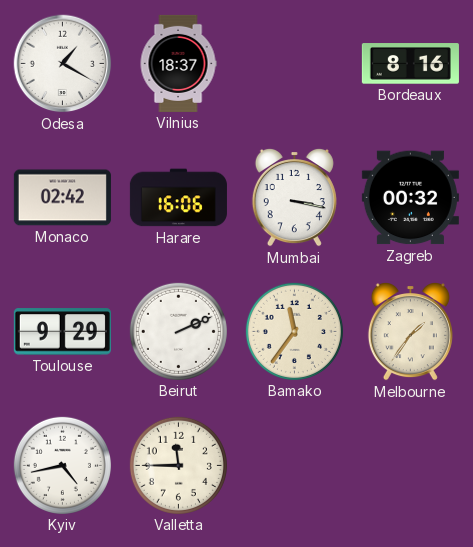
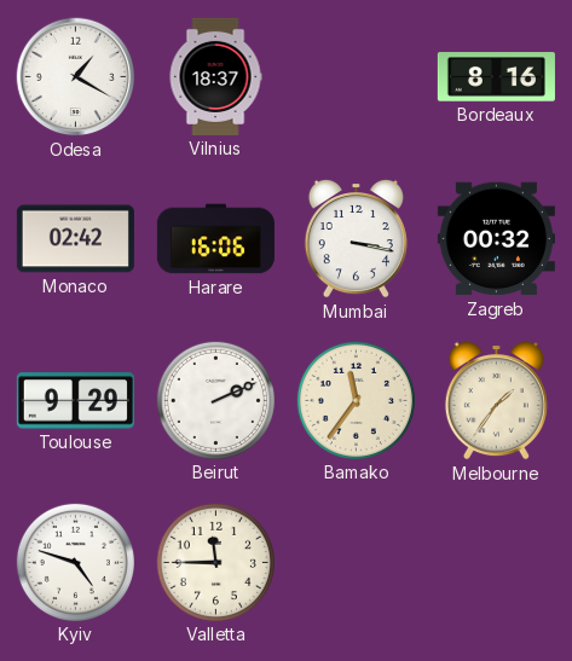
Kyiv: 4:43 -> 4:48
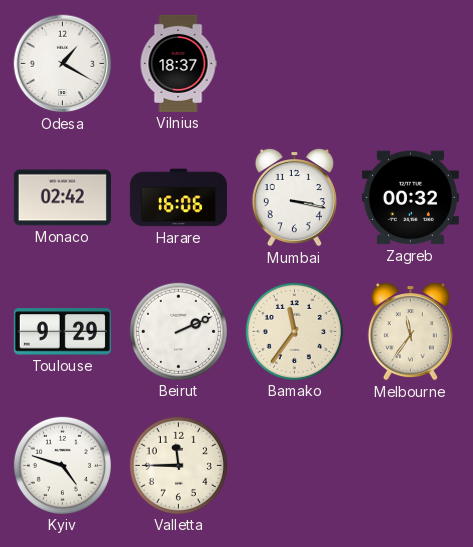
Bordeaux: 8:16 -> none
Melbourne: 1:36 -> 11:36
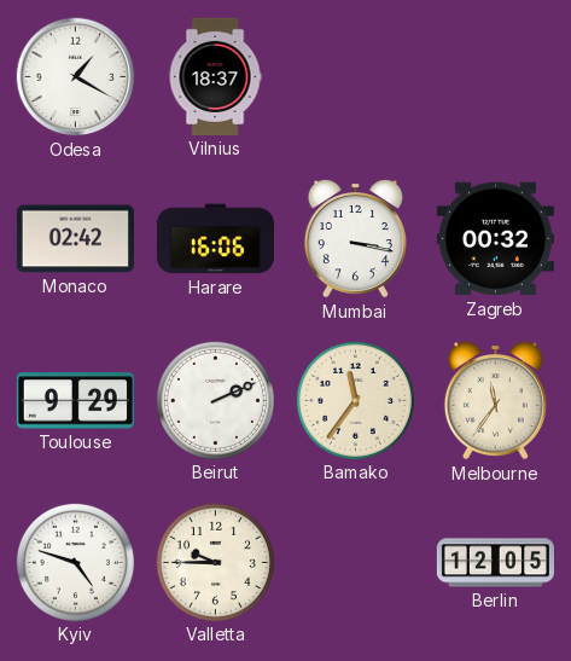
Valletta: 11:45 -> 9:45
Berlin: none -> 12:05
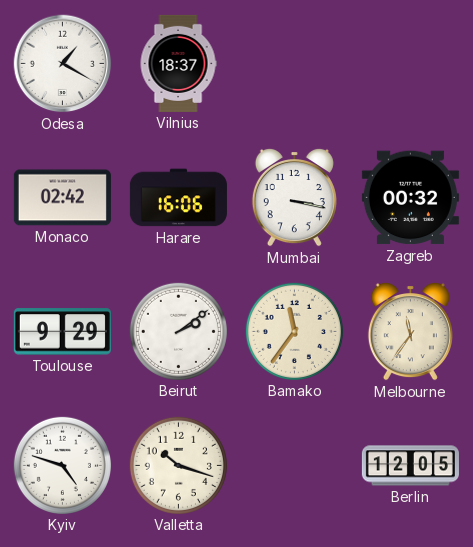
Beirut: 2:11 -> 2:09
Valletta: 9:45 -> 10:18
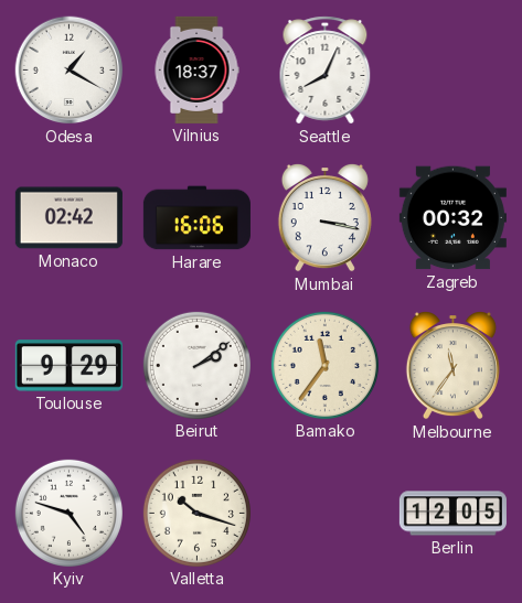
Seattle: none -> 8:04
